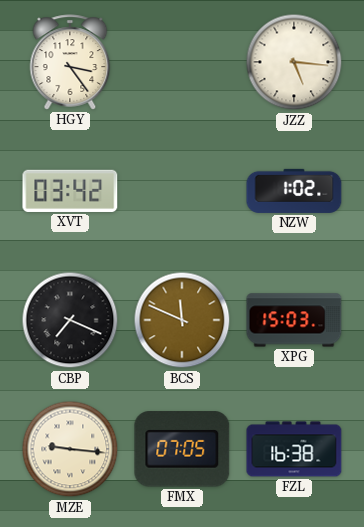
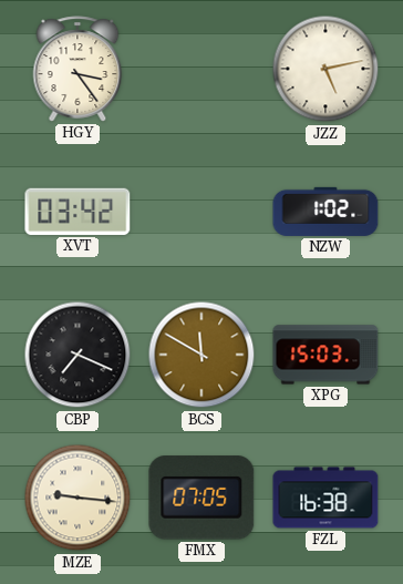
JZZ: 5:16 -> 5:13
BCS: 11:49 -> 11:50
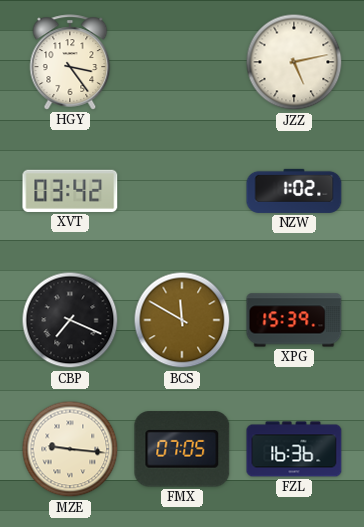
XPG: 15:03 -> 15:39
FZL: 16:38 -> 16:36
